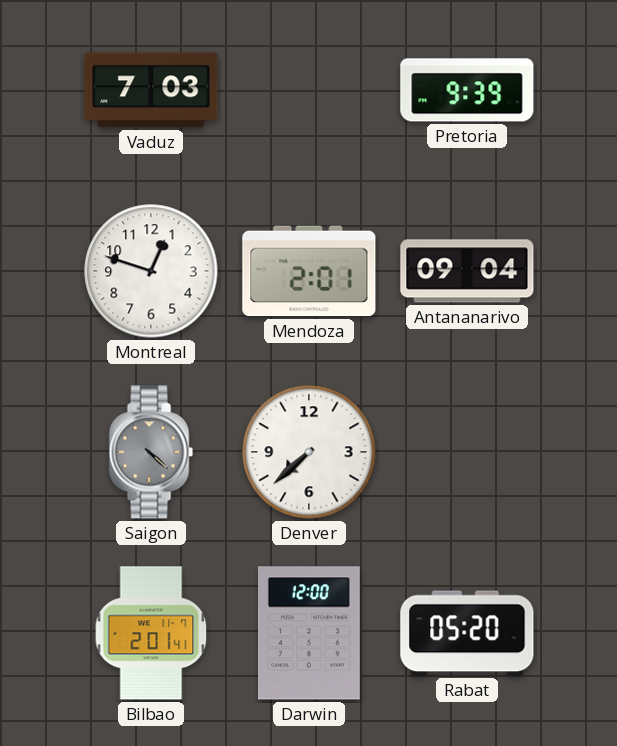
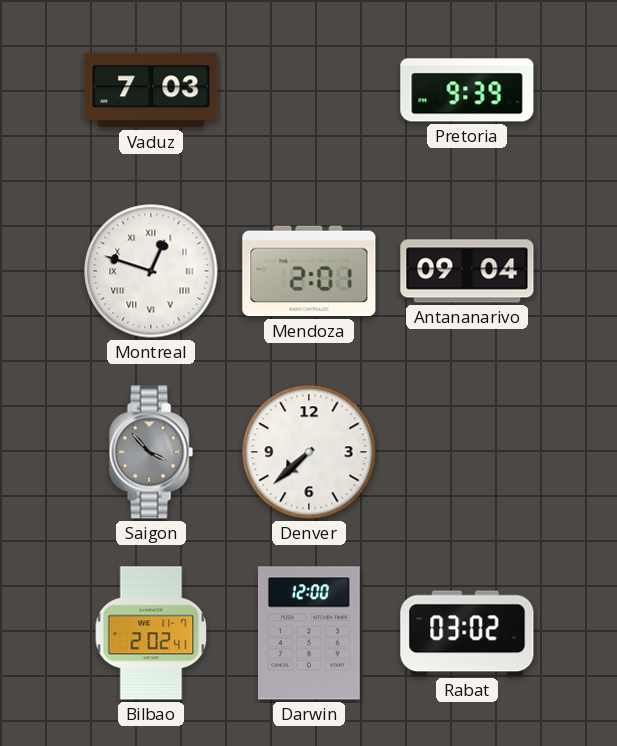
Montreal numerals: Arabic -> Roman
Saigon: 4:22 -> 3:53
Bilbao: 2:01 -> 2:02
Rabat: 05:20 -> 03:02
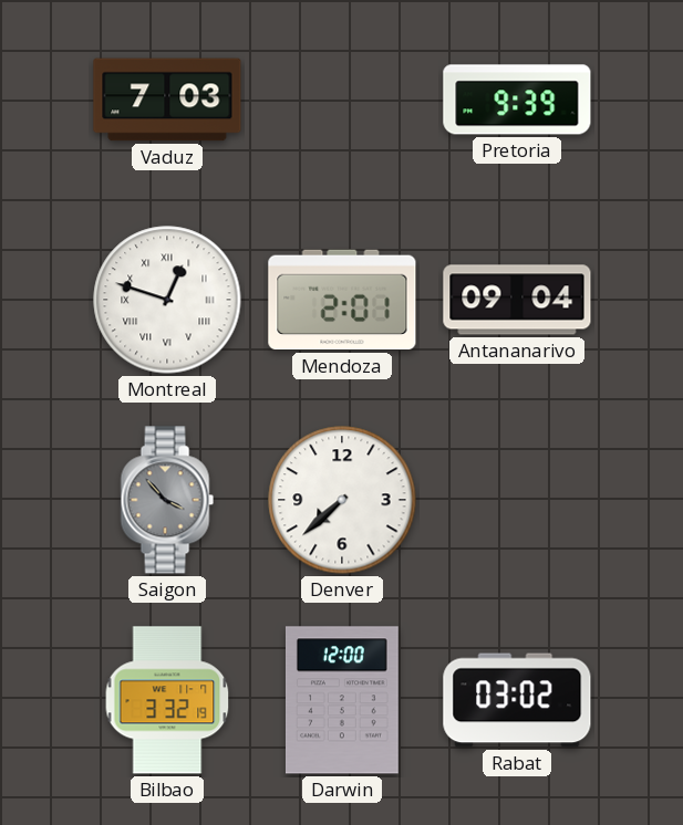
Bilbao: 2:02 -> 3:32
